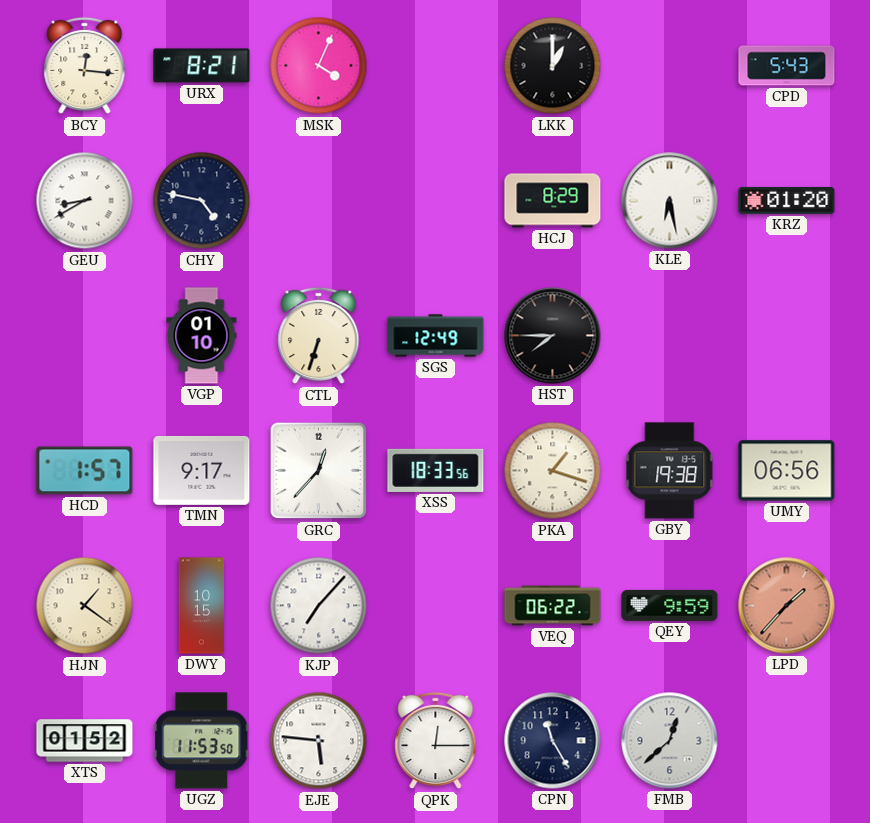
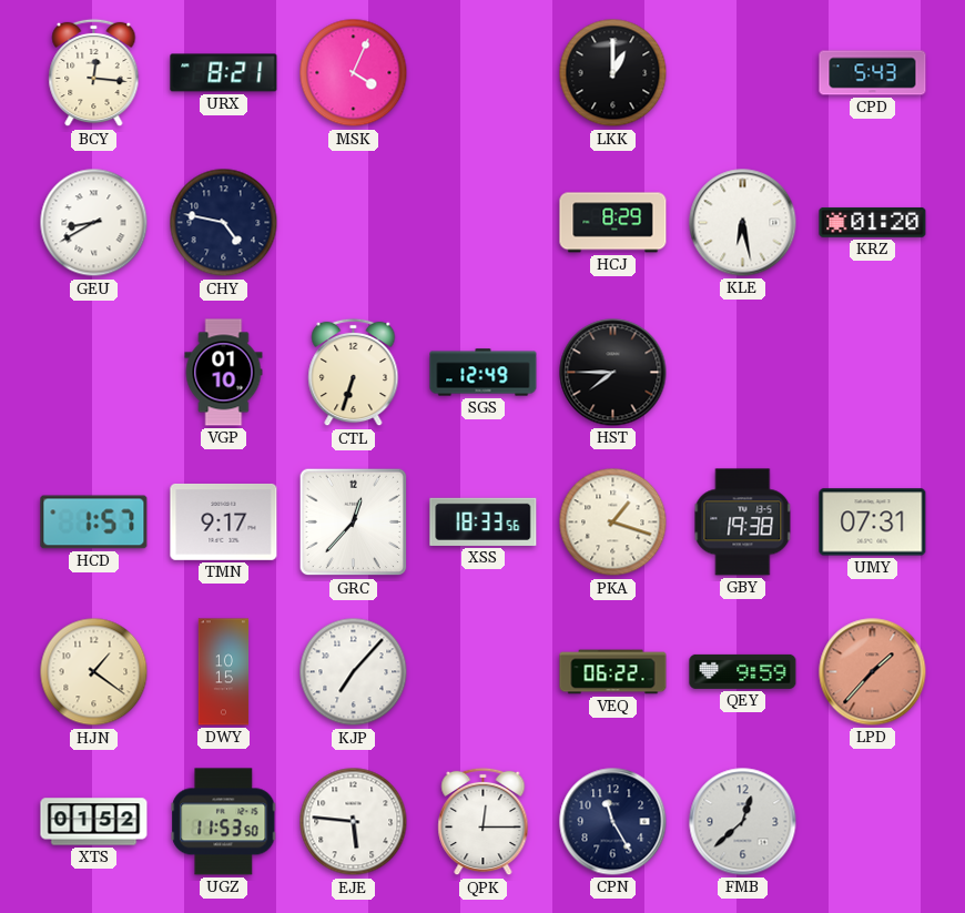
UMY: 06:56 -> 07:31
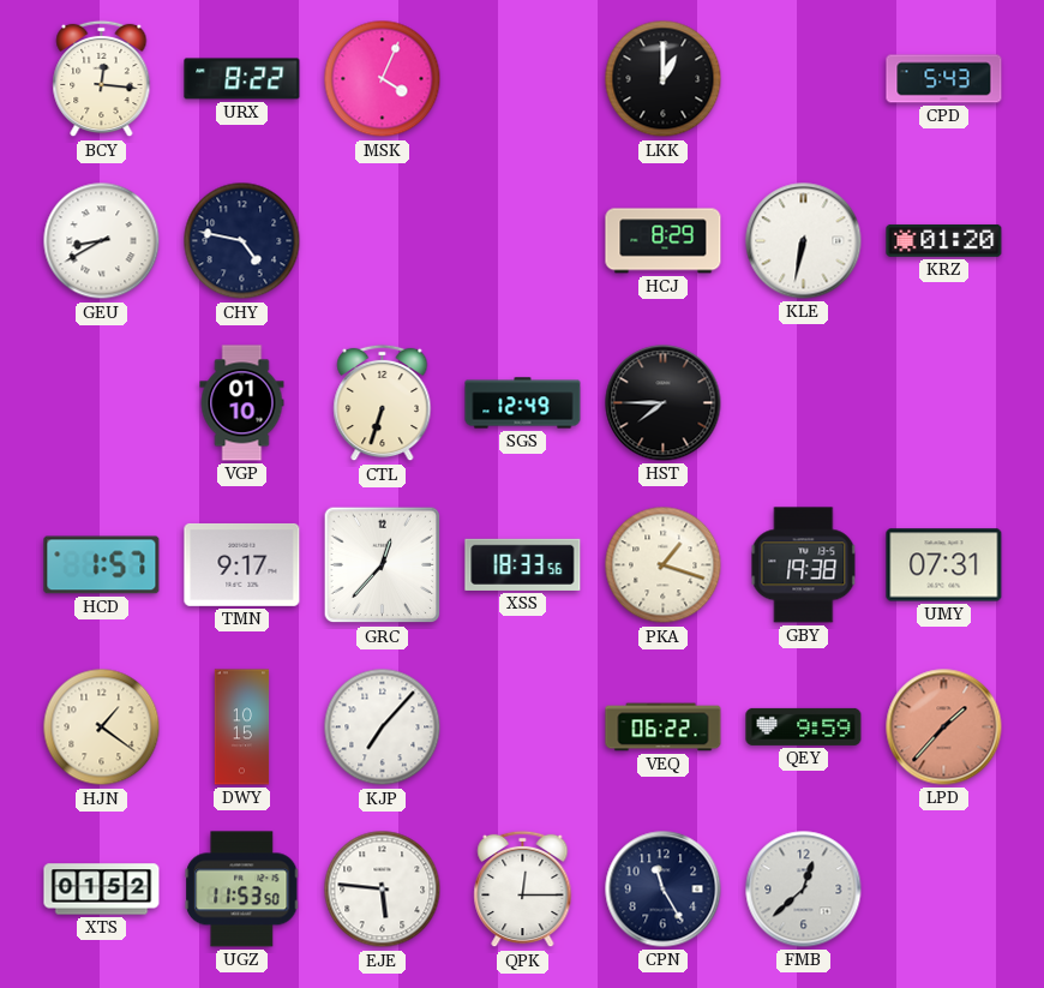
URX: 8:21 -> 8:22
KLE: 6:28 -> 6:32
